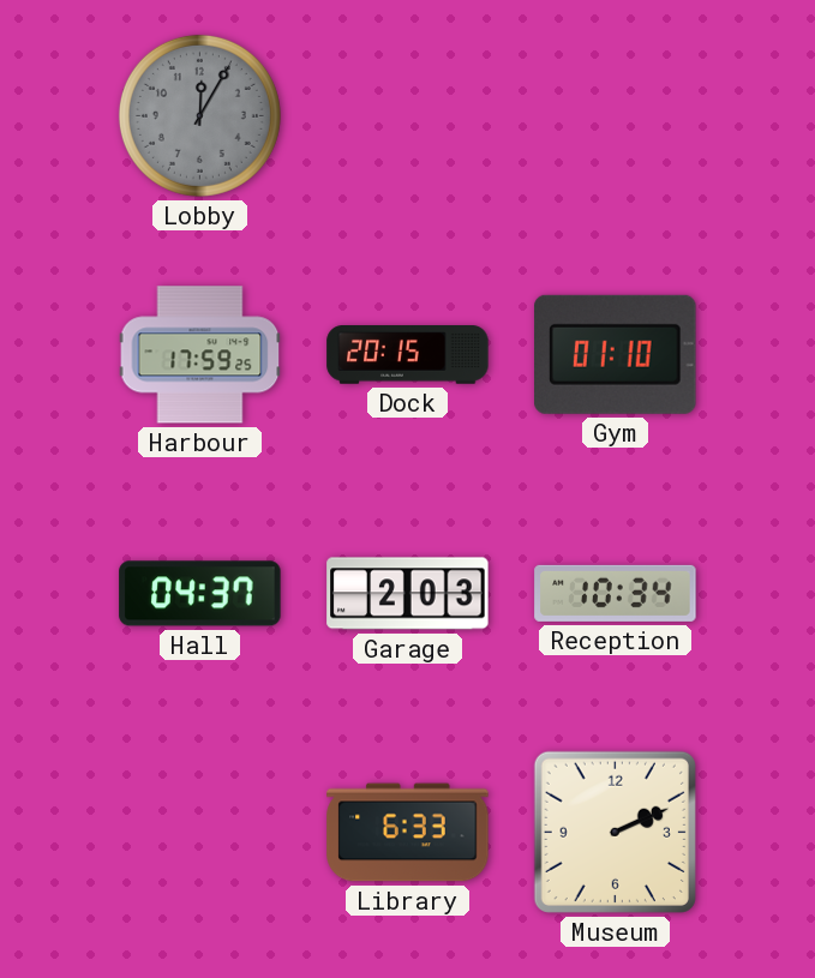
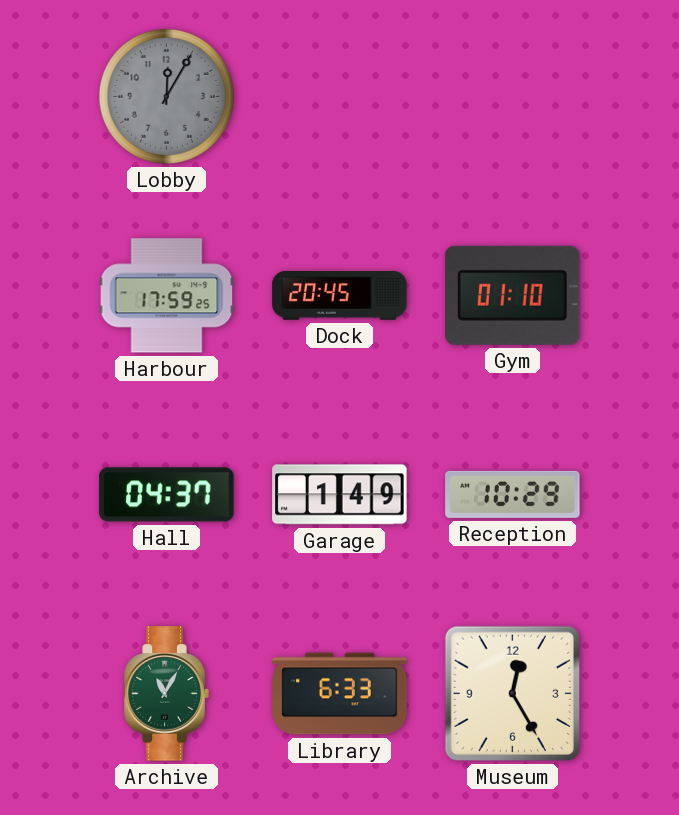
Dock: 20:15 -> 20:45
Garage: 2:03 -> 1:49
Reception: 10:34 -> 10:29
Archive: none -> 11:05
Museum: 2:11 -> 12:25
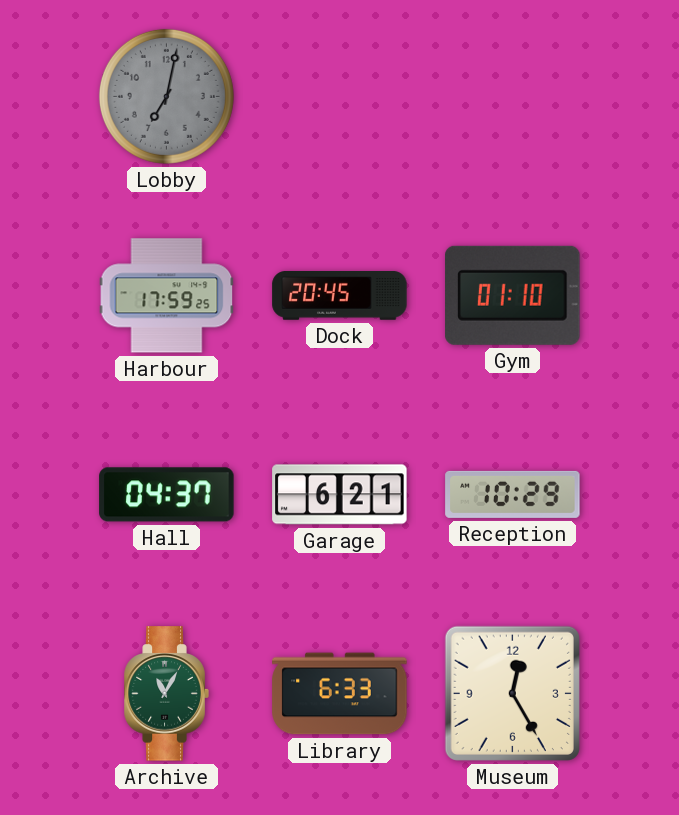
Lobby: 12:05 -> 7:02
Garage: 1:49 -> 6:21
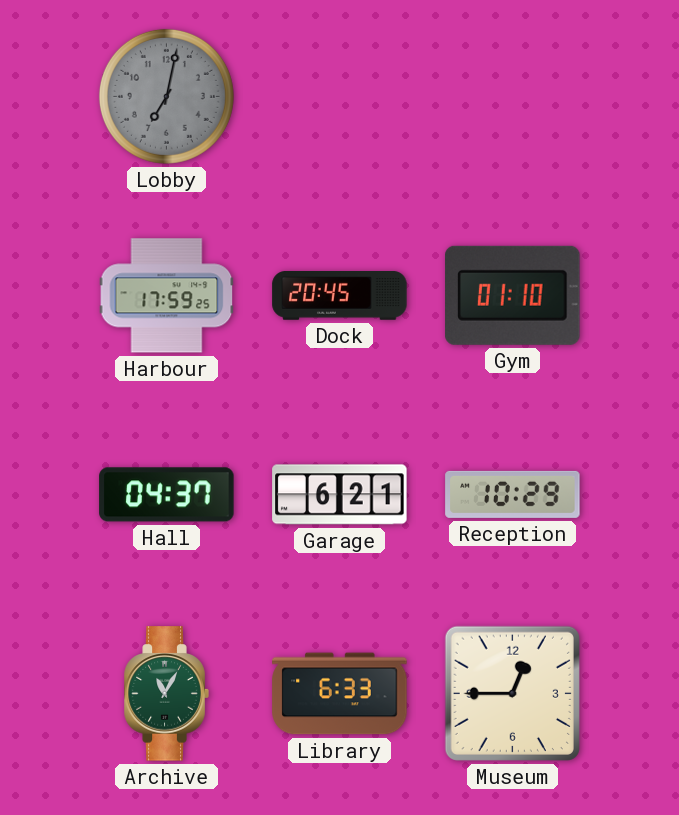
Museum: 12:25 -> 12:45
